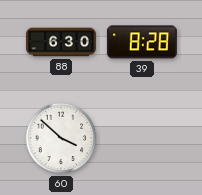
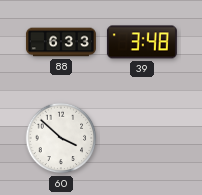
88: 6:30 -> 6:33
39: 8:28 -> 3:48
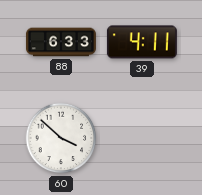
39: 3:48 -> 4:11
